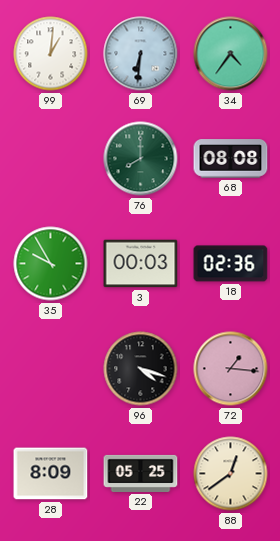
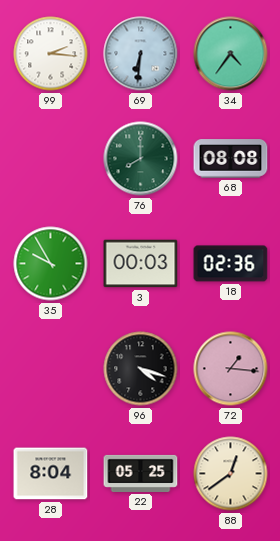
99: 1:01 -> 2:16
28: 8:09 -> 8:04
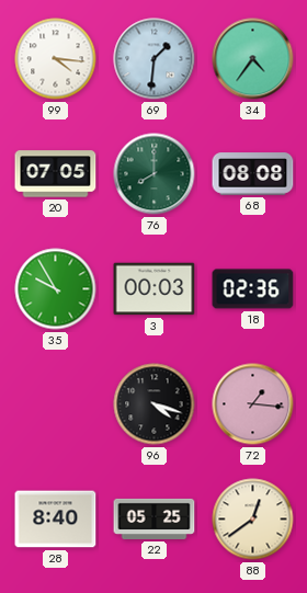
99: 2:16 -> 4:16
69: 6:31 -> 1:31
20: none -> 07:05
28: 8:04 -> 8:40
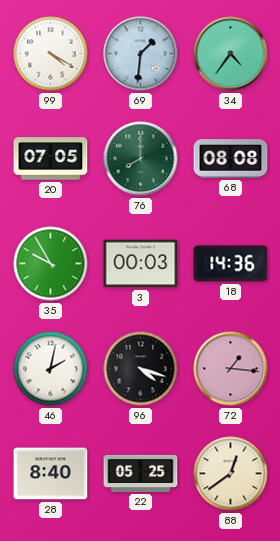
99: 4:16 -> 4:20
18: 02:36 -> 14:36
46: none -> 2:02
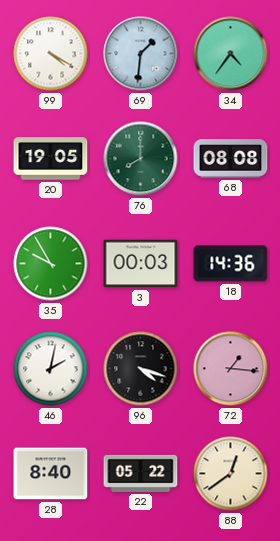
20: 07:05 -> 19:05
22: 05:25 -> 05:22
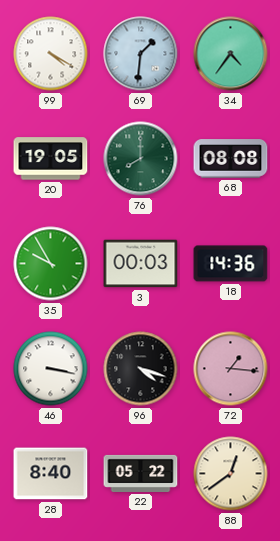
46: 2:02 -> 3:17
